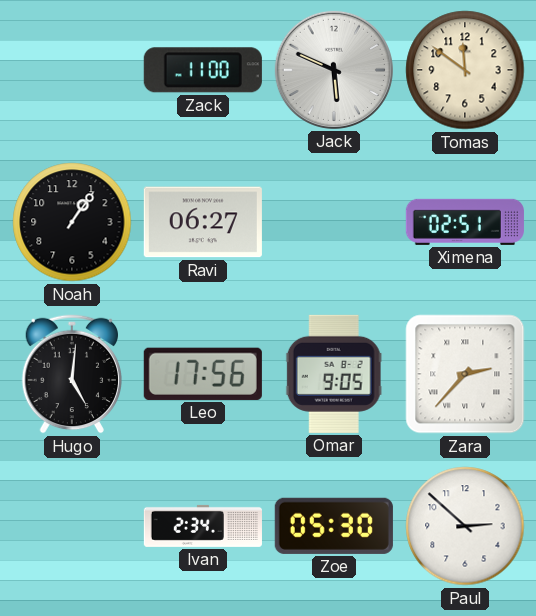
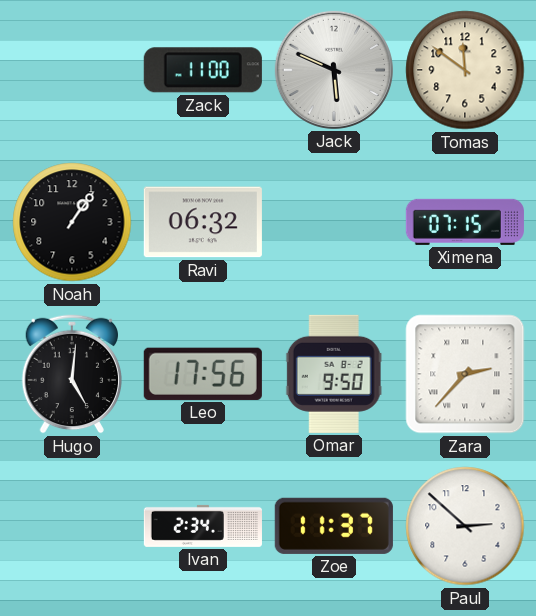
Ravi: 06:27 -> 06:32
Ximena: 02:51 -> 07:15
Omar: 9:05 -> 9:50
Zoe: 05:30 -> 11:37
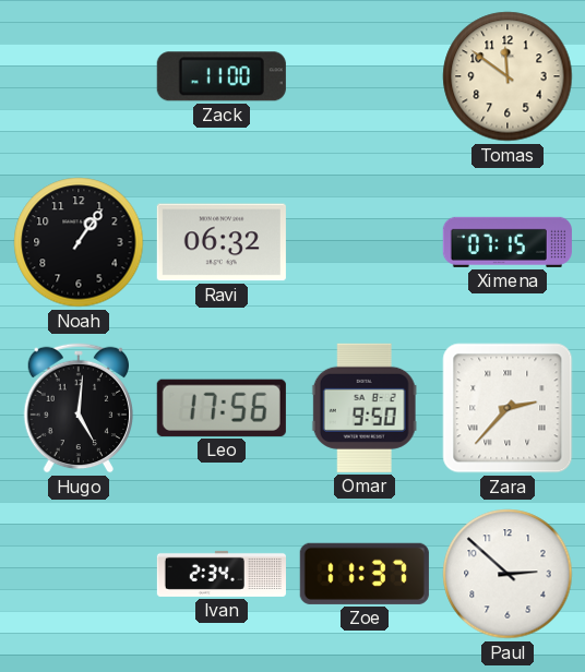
Jack: 5:49 -> none
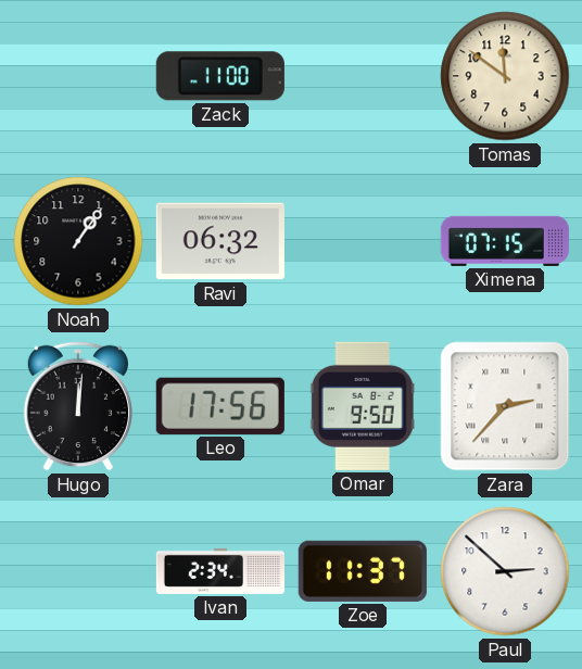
Hugo: 5:01 -> 12:01
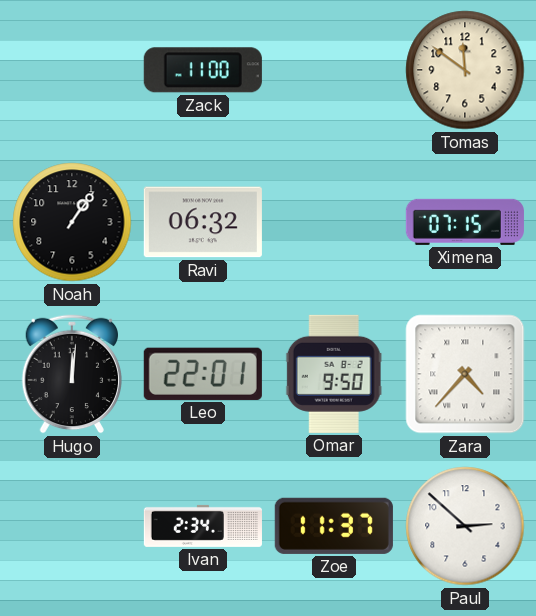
Leo: 17:56 -> 22:01
Zara: 2:37 -> 4:37
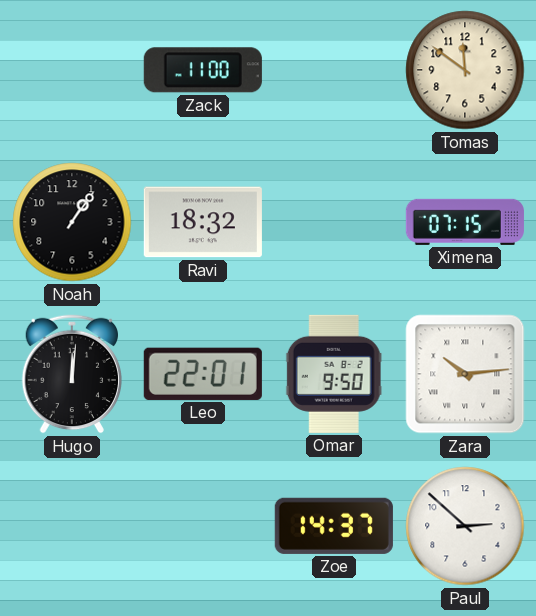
Ravi: 06:32 -> 18:32
Zara: 4:37 -> 10:14
Ivan: 2:34 -> none
Zoe: 11:37 -> 14:37
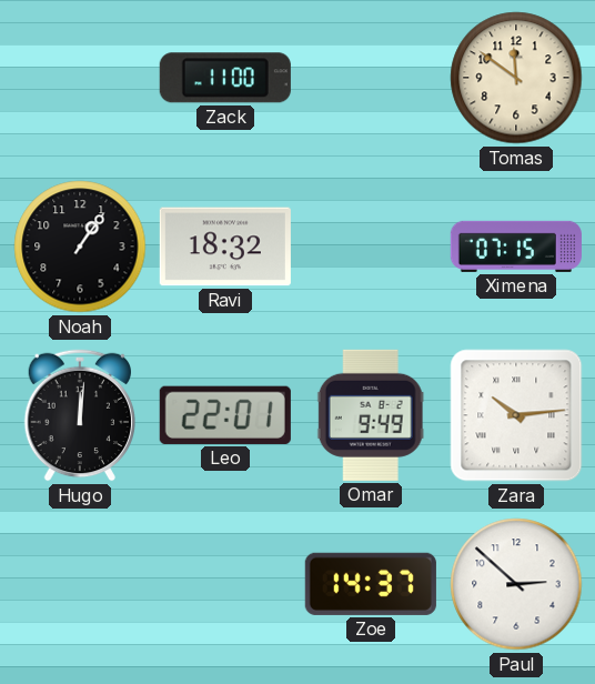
Omar: 9:50 -> 9:49
